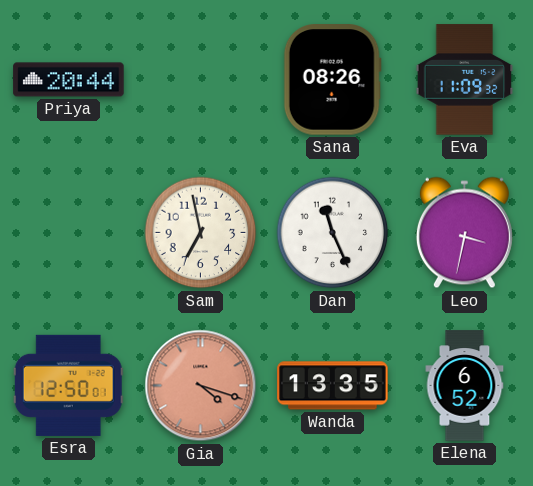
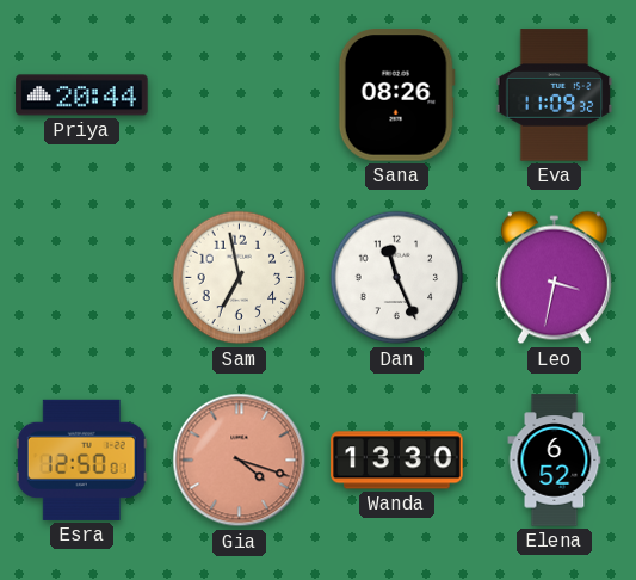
Wanda: 13:35 -> 13:30
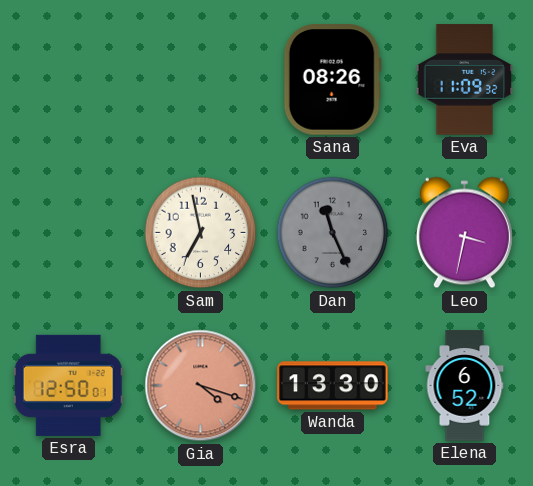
Priya: 20:44 -> none
Dan dial: white -> grey
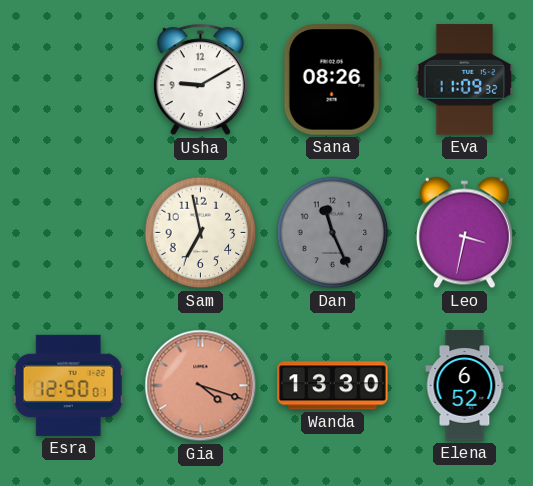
Usha: none -> 9:10
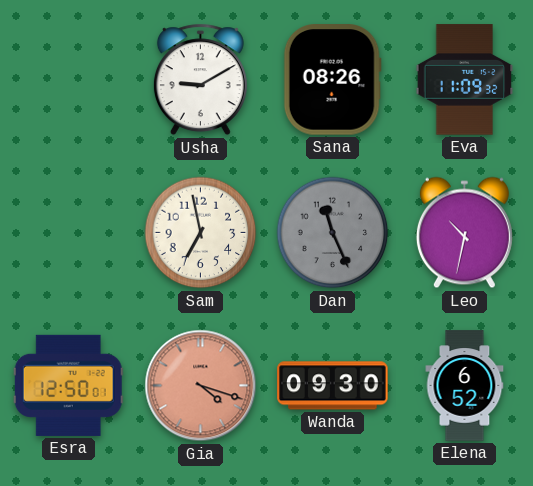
Leo: 3:32 -> 10:32
Wanda: 13:30 -> 09:30
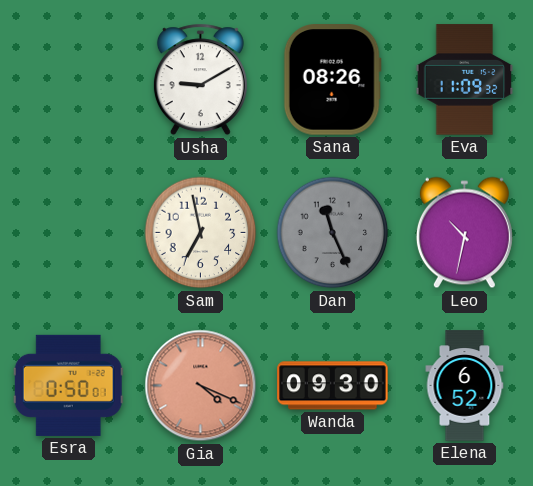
Esra: 12:50 -> 0:50
Gia: 4:18 -> 4:19
